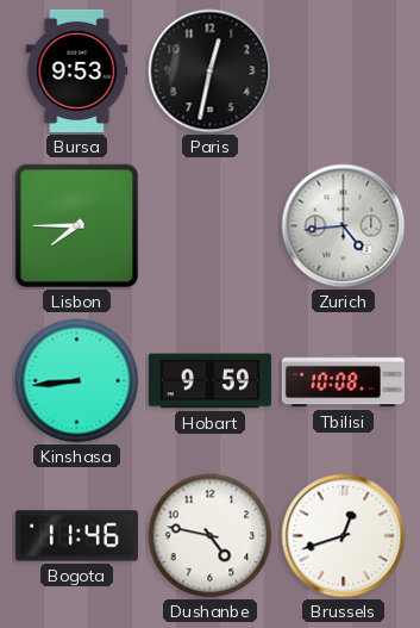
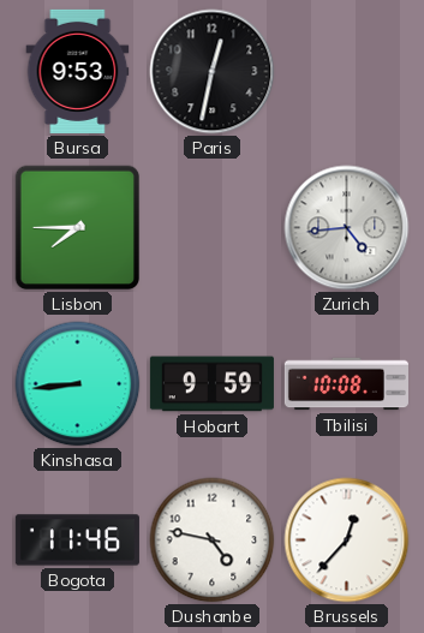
Brussels: 12:42 -> 12:37
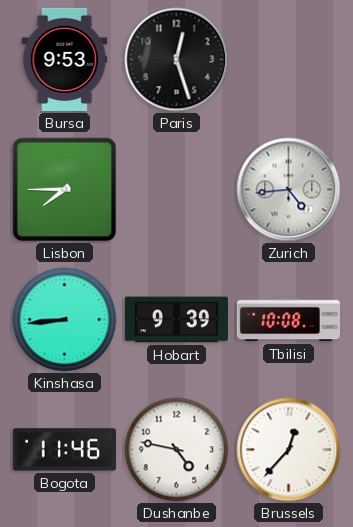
Paris: 12:32 -> 12:27
Hobart: 9:59 -> 9:39
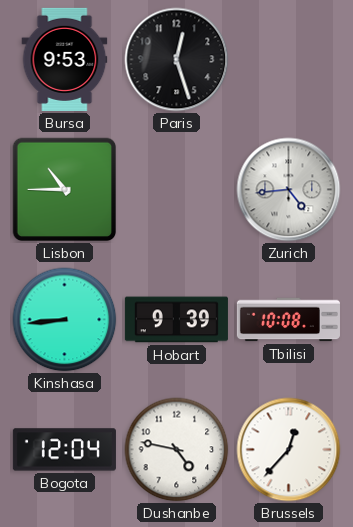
Lisbon: 7:45 -> 10:45
Bogota: 11:46 -> 12:04
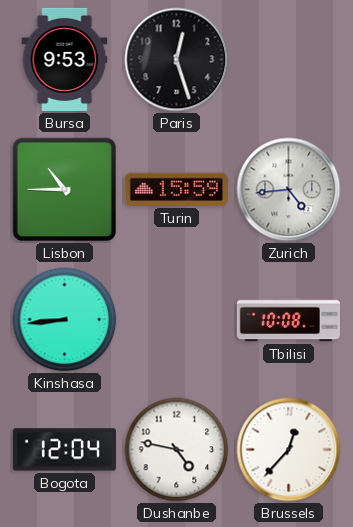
Turin: none -> 15:59
Hobart: 9:39 -> none
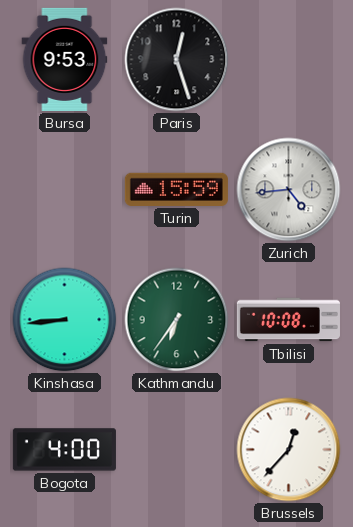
Lisbon: 10:45 -> none
Kathmandu: none -> 6:36
Bogota: 12:04 -> 4:00
Dushanbe: 4:47 -> none
